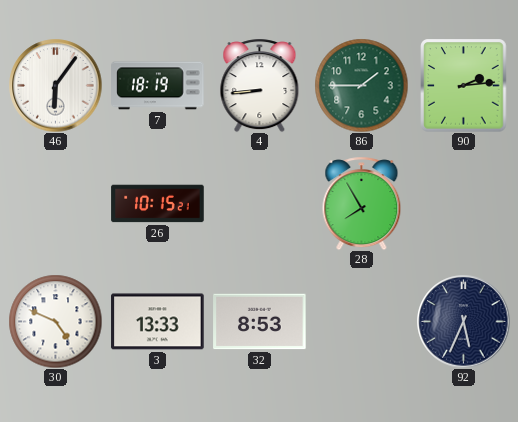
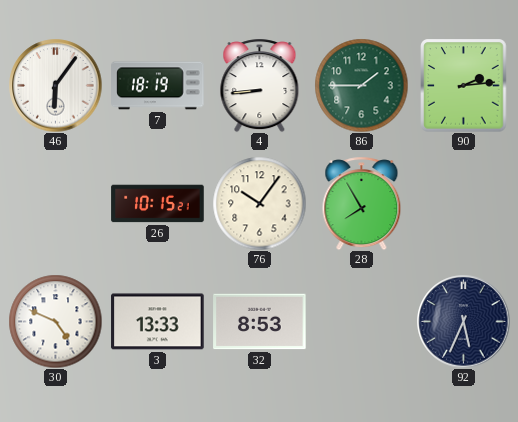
76: none -> 10:06
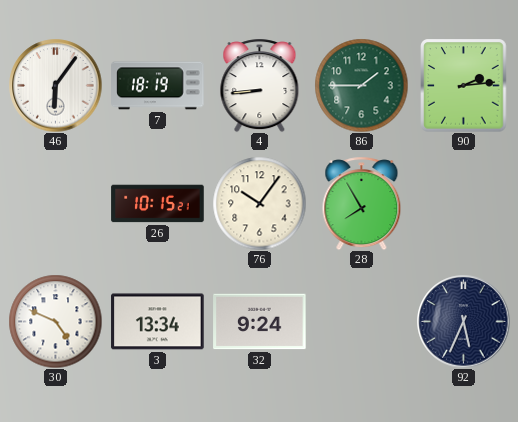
3: 13:33 -> 13:34
32: 8:53 -> 9:24
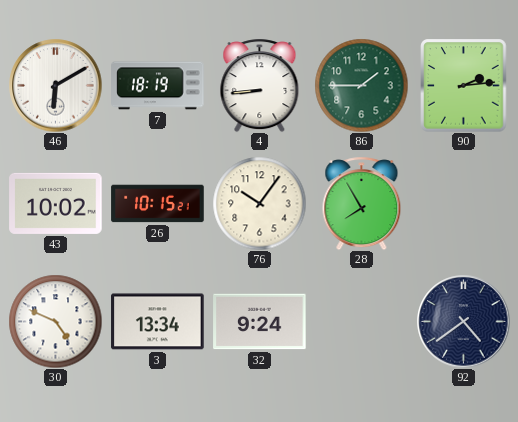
46: 6:06 -> 6:10
43: none -> 10:02
92: 5:34 -> 4:39
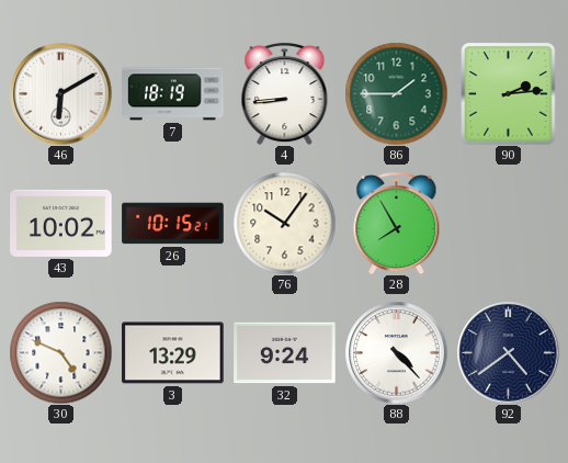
3: 13:34 -> 13:29
88: none -> 4:23
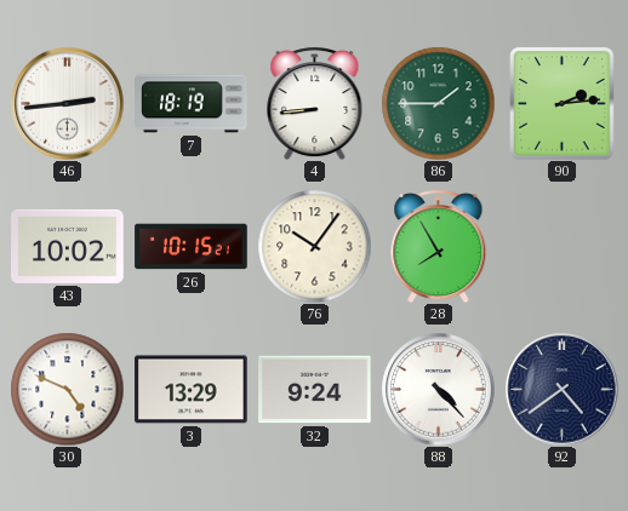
46: 6:10 -> 2:44
